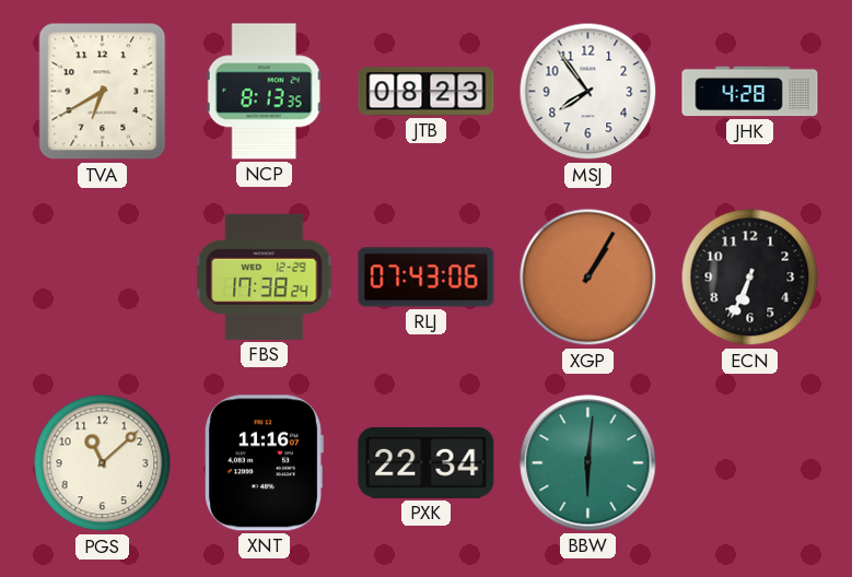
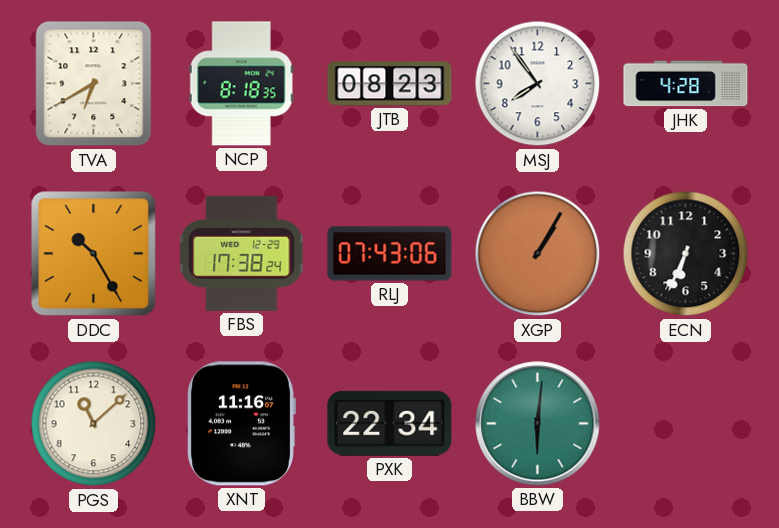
NCP: 8:13 -> 8:18
DDC: none -> 10:25
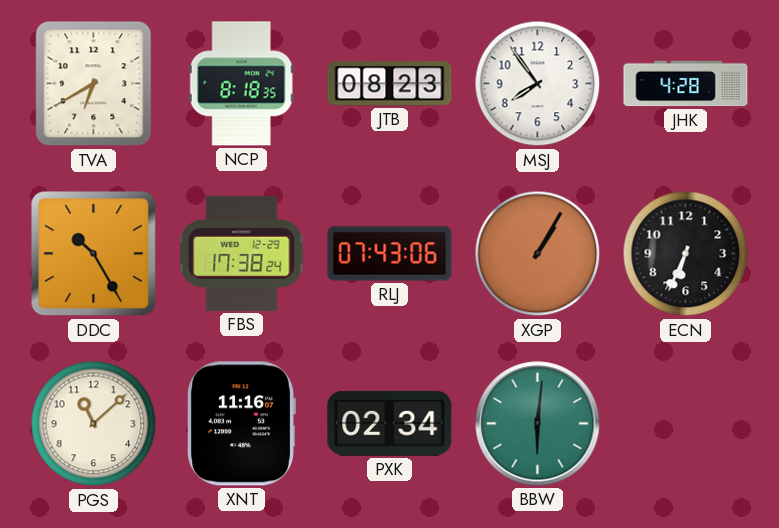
PXK: 22:34 -> 02:34
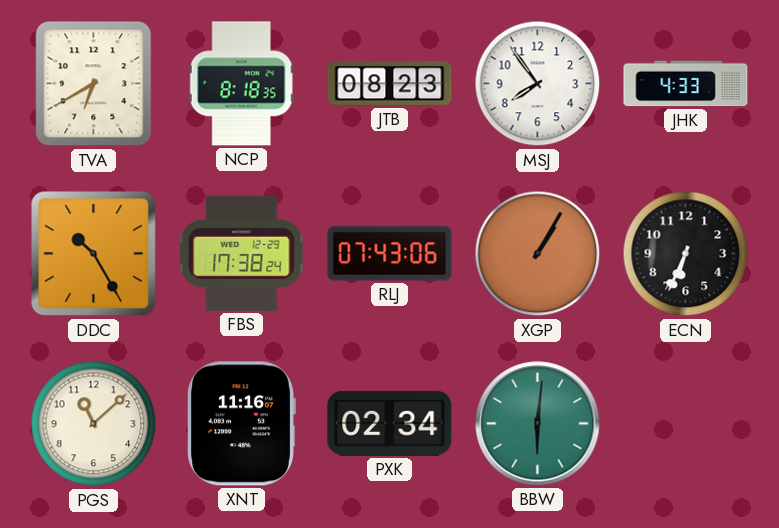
JHK: 4:28 -> 4:33
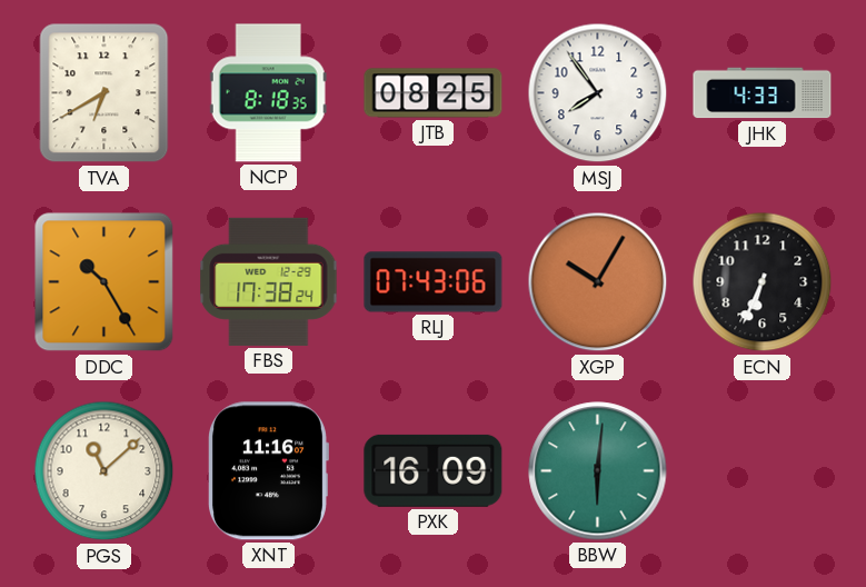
JTB: 08:23 -> 08:25
XGP: 1:05 -> 10:05
PXK: 02:34 -> 16:09
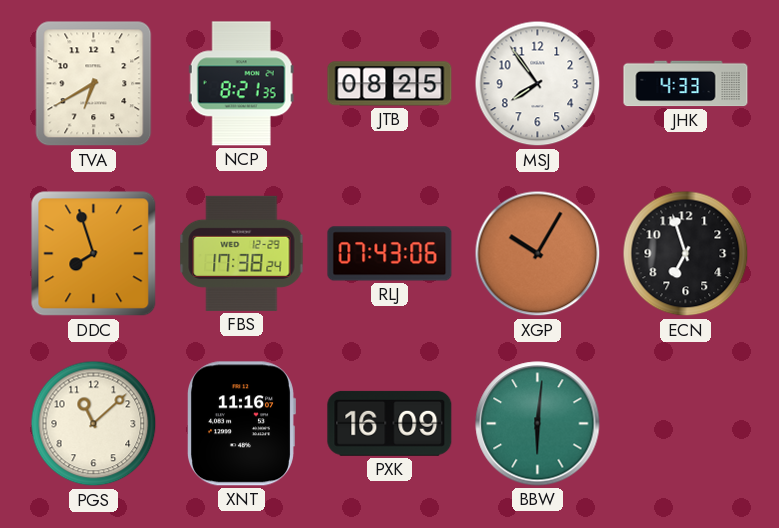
NCP: 8:18 -> 8:21
DDC: 10:25 -> 7:57
ECN: 6:34 -> 6:57
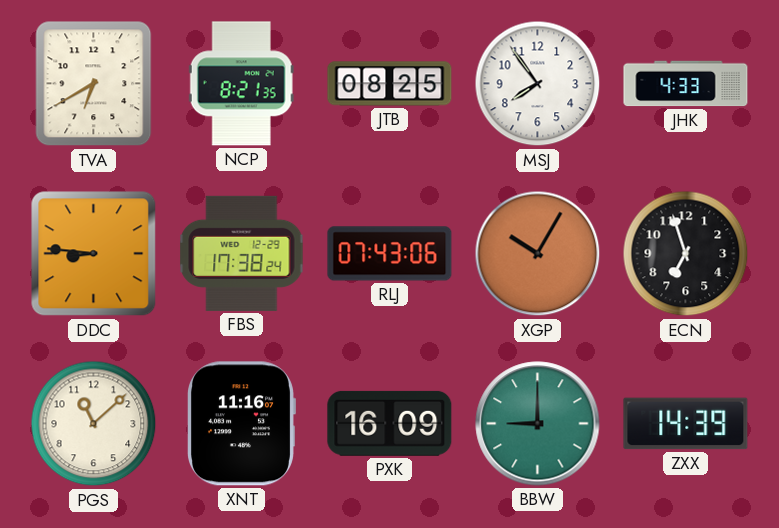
DDC: 7:57 -> 8:46
BBW: 6:01 -> 9:00
ZXX: none -> 14:39
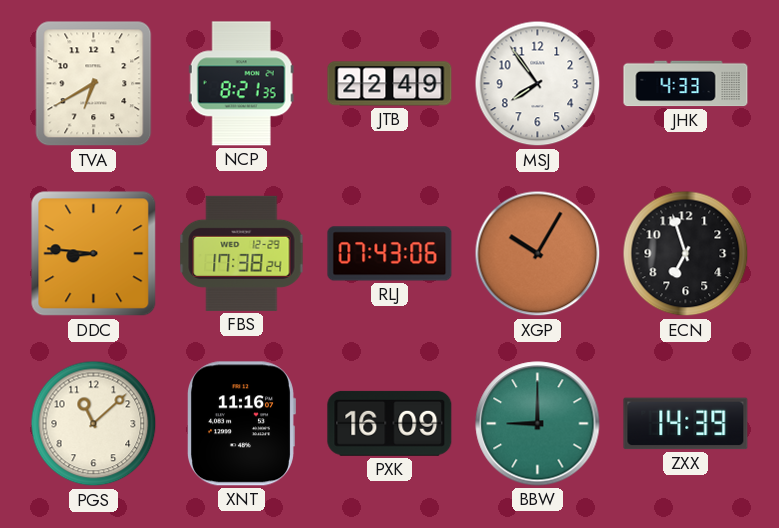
JTB: 08:25 -> 22:49
